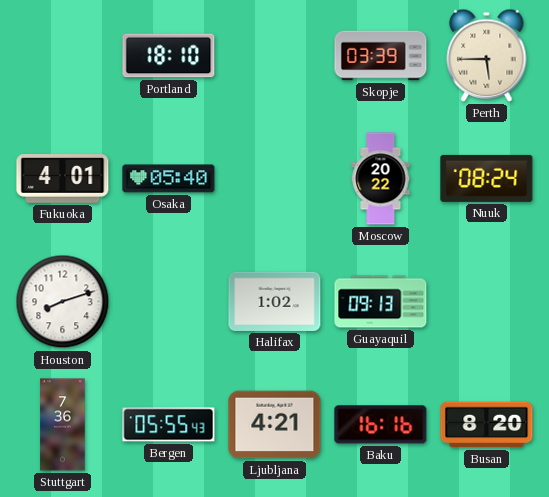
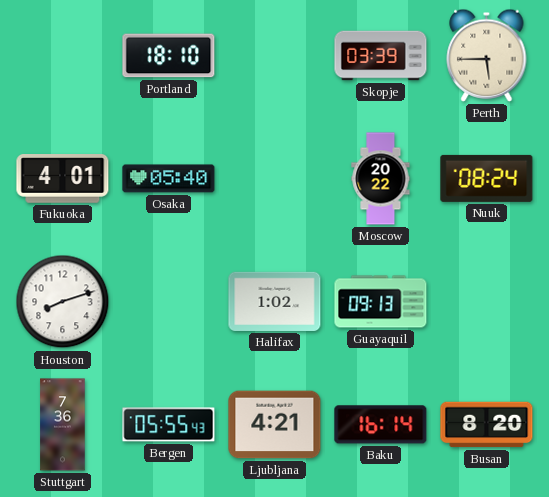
Baku: 16:16 -> 16:14
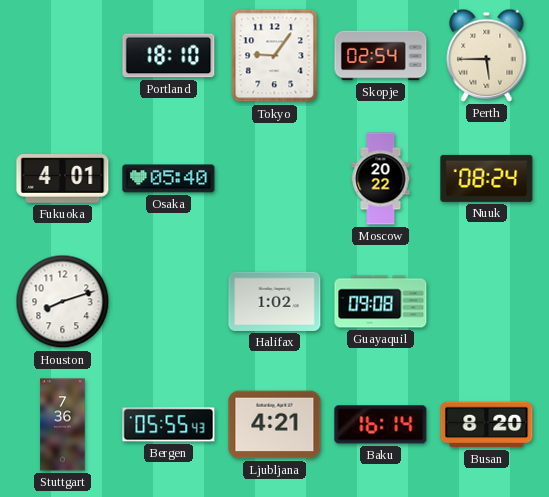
Tokyo: none -> 9:06
Skopje: 03:39 -> 02:54
Guayaquil: 09:13 -> 09:08
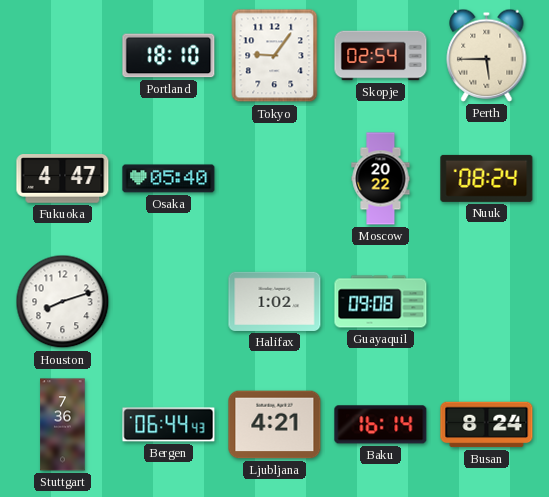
Fukuoka: 4:01 -> 4:47
Bergen: 05:55 -> 06:44
Busan: 8:20 -> 8:24
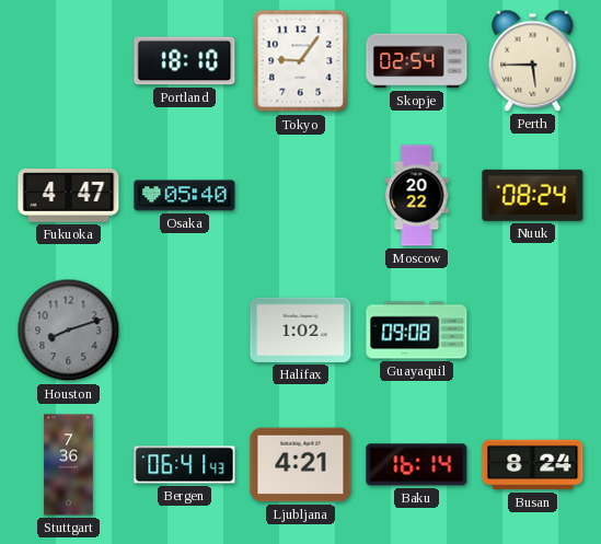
Houston dial: white -> grey
Bergen: 06:44 -> 06:41
